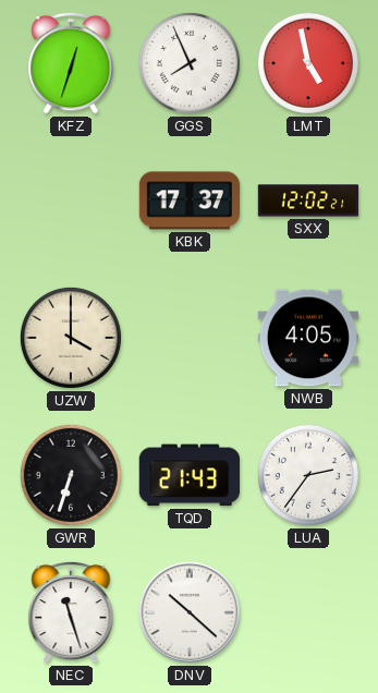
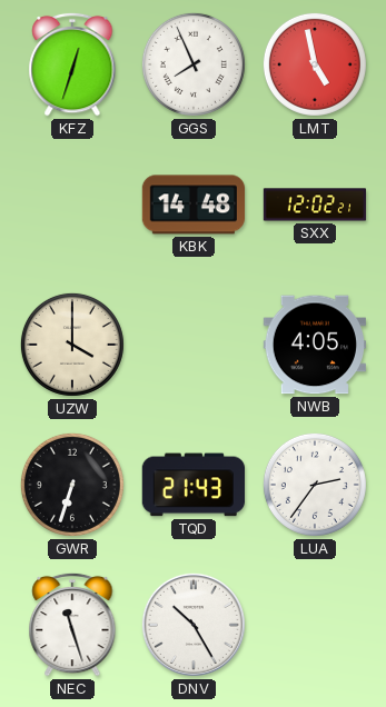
KBK: 17:37 -> 14:48
DNV: 10:22 -> 10:25
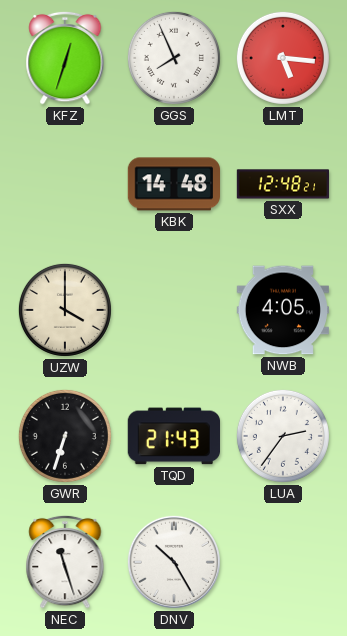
LMT: 4:58 -> 5:16
SXX: 12:02 -> 12:48
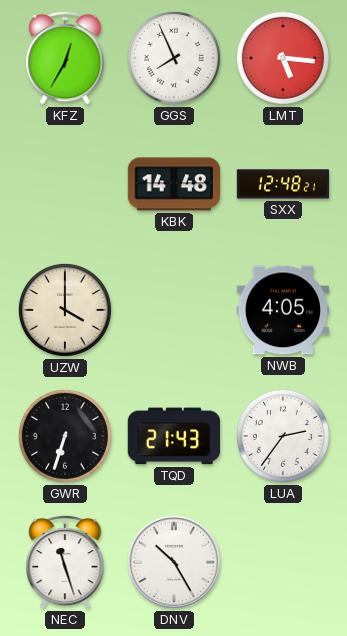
KFZ: 12:33 -> 12:35
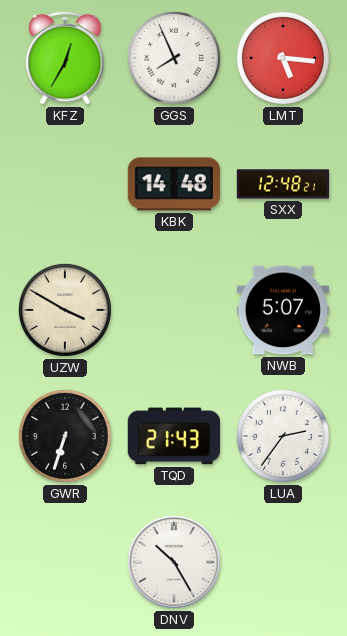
UZW: 4:00 -> 3:50
NWB: 4:05 -> 5:07
NEC: 11:27 -> none
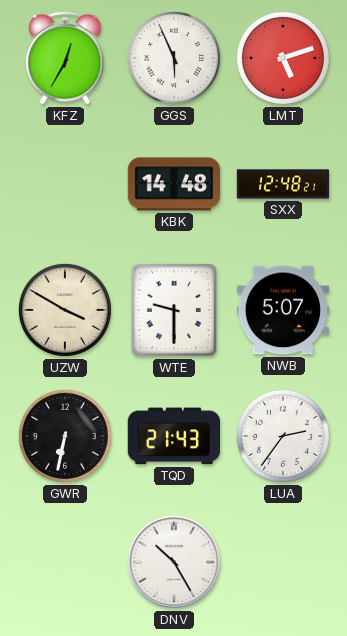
GGS: 7:56 -> 5:56
LMT: 5:16 -> 5:12
WTE: none -> 9:30
GWR: 6:33 -> 6:32
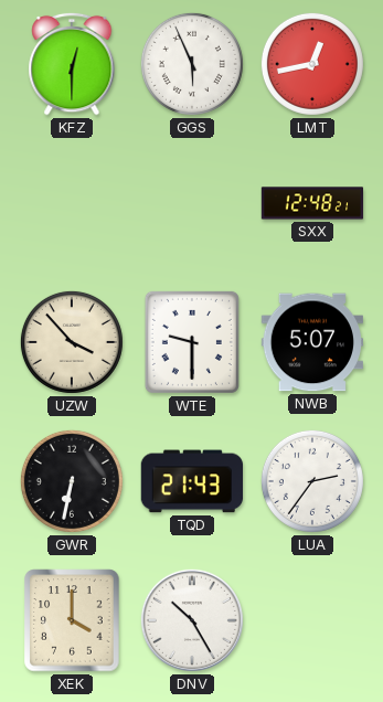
KFZ: 12:35 -> 12:30
LMT: 5:12 -> 12:43
KBK: 14:48 -> none
UZW: 3:50 -> 3:53
XEK: none -> 4:00
